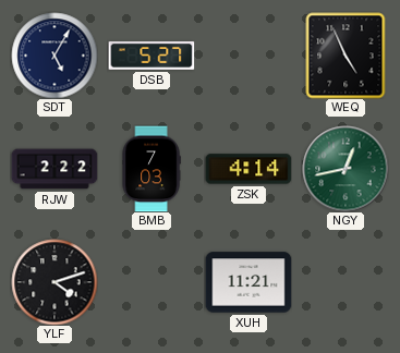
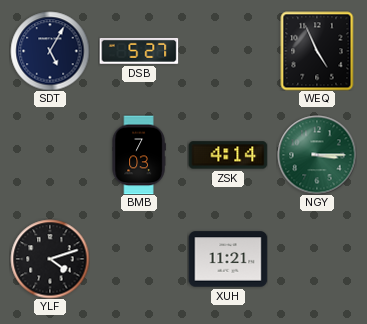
RJW: 2:22 -> none
NGY: 12:43 -> 3:15
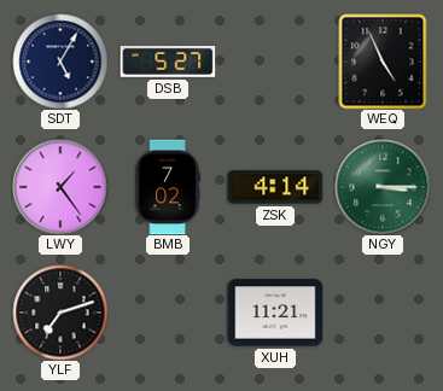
LWY: none -> 1:24
BMB: 7:03 -> 7:02
YLF: 4:12 -> 7:12
